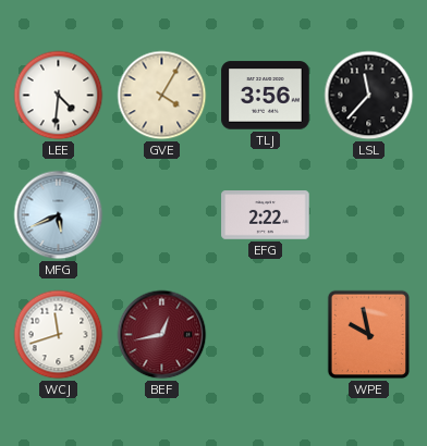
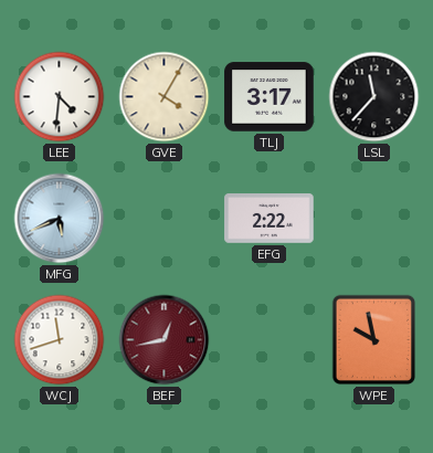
TLJ: 3:56 -> 3:17
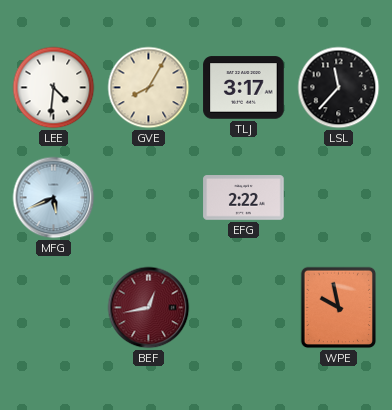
GVE: 4:05 -> 8:05
WCJ: 11:42 -> none
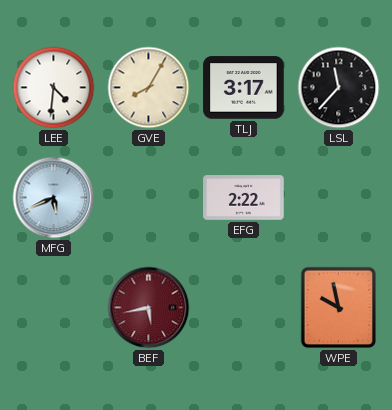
BEF: 12:43 -> 5:43
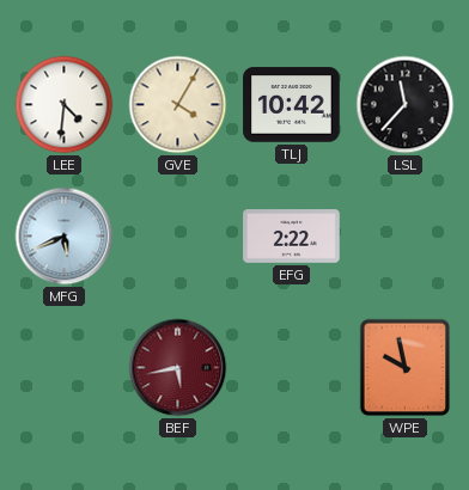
GVE: 8:05 -> 4:05
TLJ: 3:17 -> 10:42
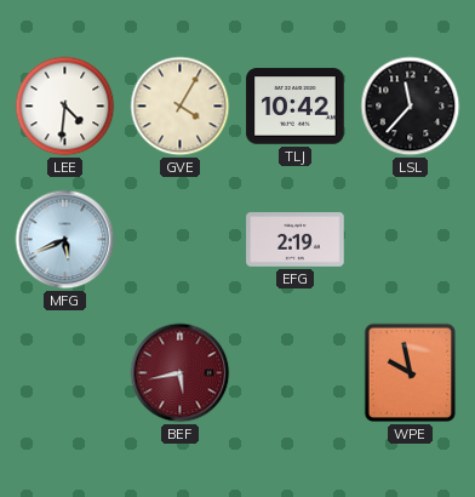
EFG: 2:22 -> 2:19
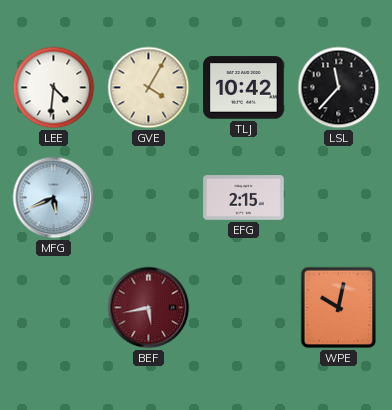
EFG: 2:19 -> 2:15
WPE: 9:58 -> 10:02
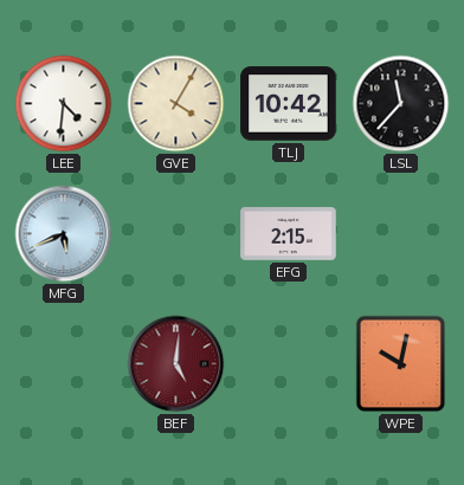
BEF: 5:43 -> 5:01
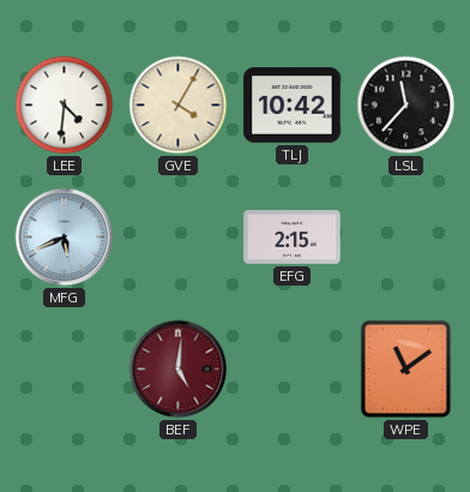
WPE: 10:02 -> 11:09
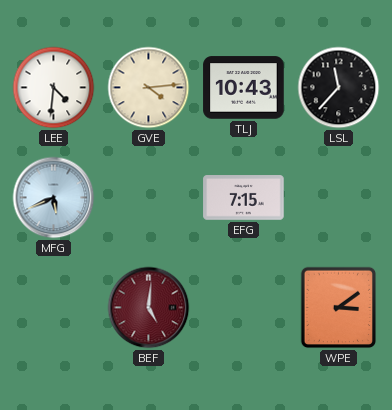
GVE: 4:05 -> 4:14
TLJ: 10:42 -> 10:43
EFG: 2:15 -> 7:15
WPE: 11:09 -> 3:09
